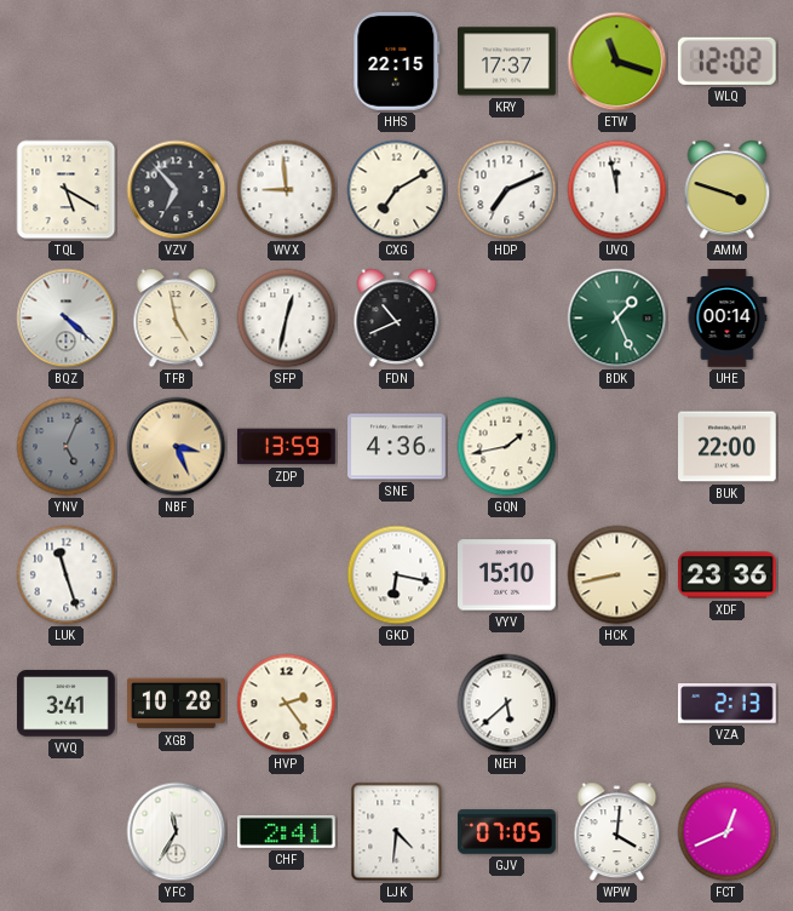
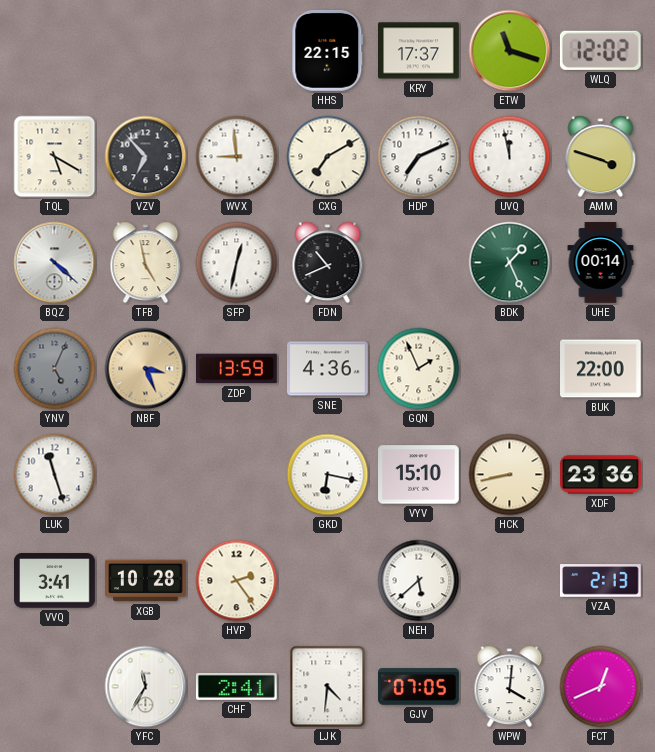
GQN: 1:43 -> 1:56
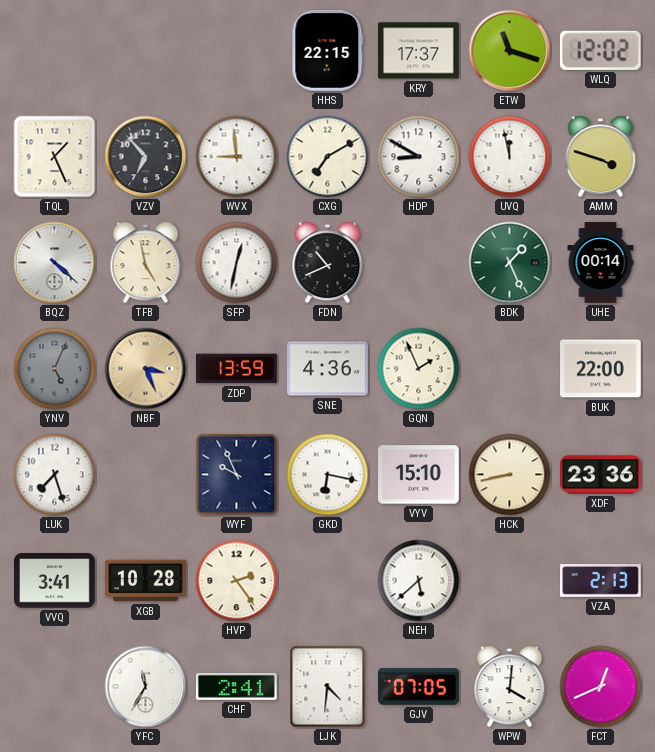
TQL: 5:20 -> 1:26
HDP: 7:11 -> 8:50
LUK: 11:27 -> 7:27
WYF: none -> 9:56
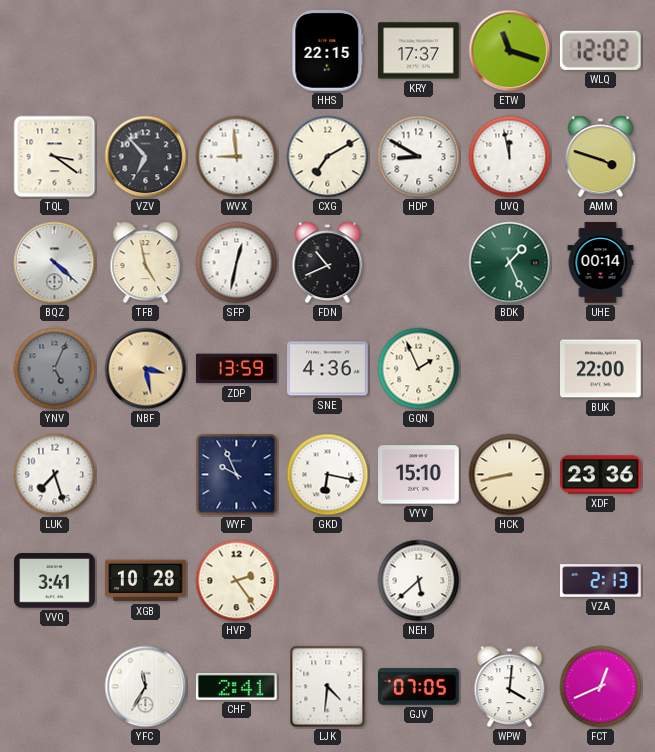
TQL: 1:26 -> 3:21
NBF: 3:26 -> 3:28
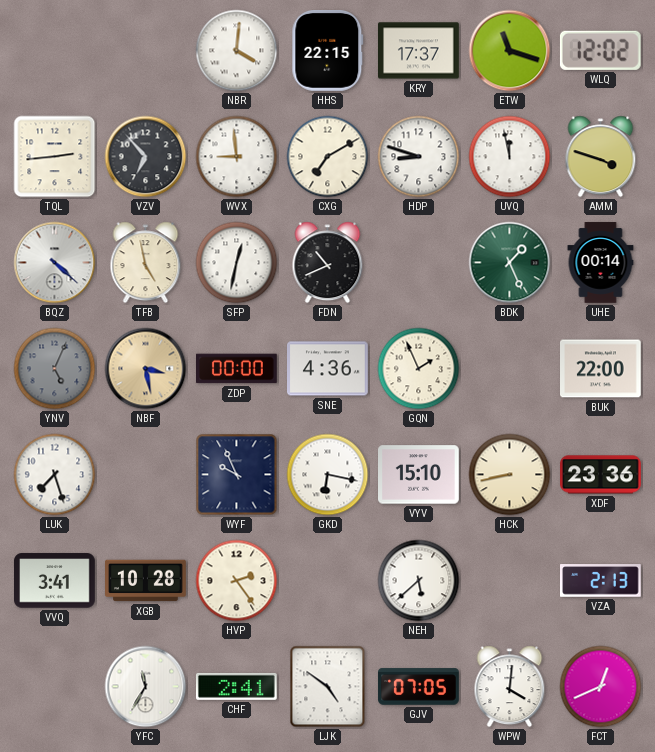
NBR: none -> 4:01
TQL: 3:21 -> 2:44
HDP: 8:50 -> 8:48
ZDP: 13:59 -> 00:00
LJK: 4:31 -> 4:51
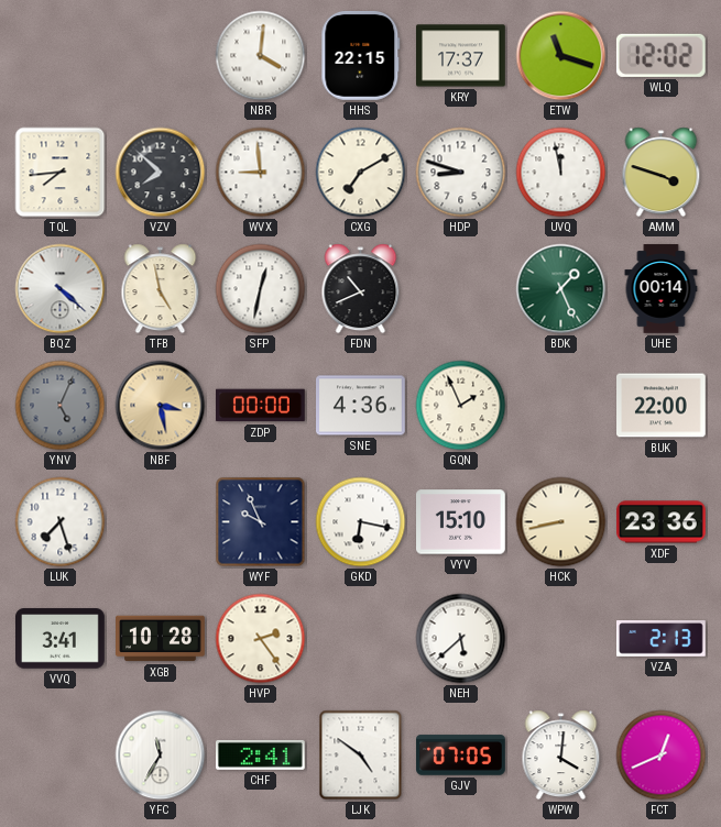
TQL: 2:44 -> 7:44
VZV: 6:53 -> 7:52
